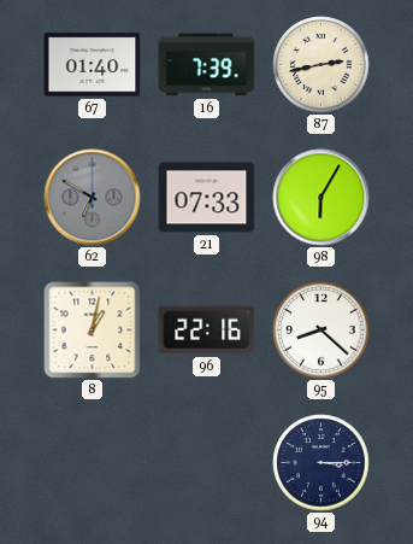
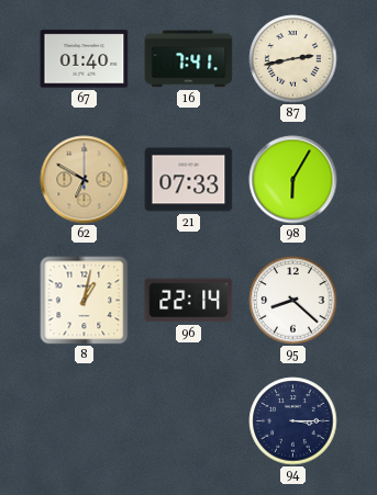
16: 7:39 -> 7:41
62 dial: grey -> champagne
96: 22:16 -> 22:14
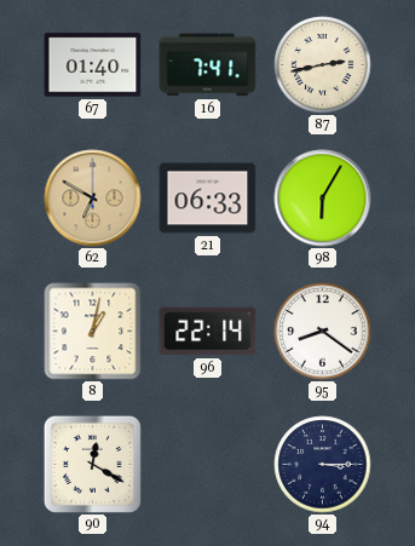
21: 07:33 -> 06:33
95: 8:22 -> 8:21
90: none -> 12:20
